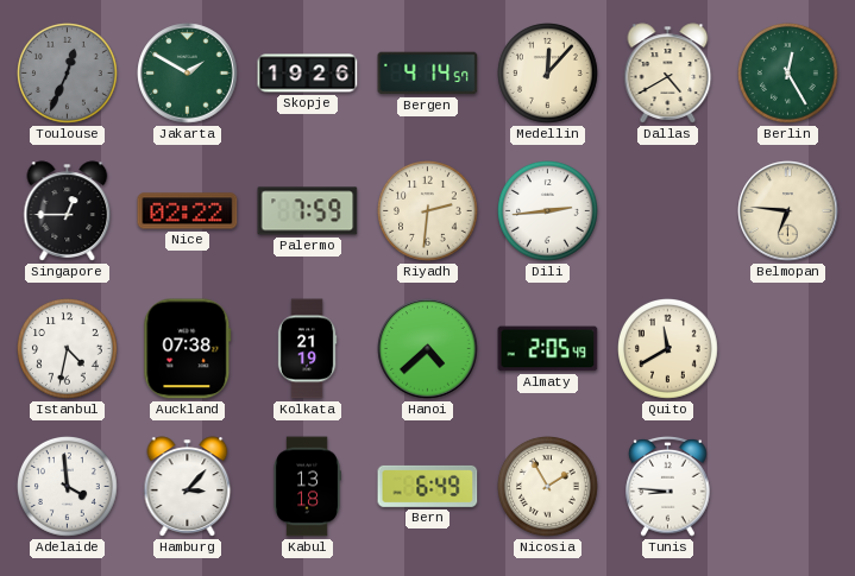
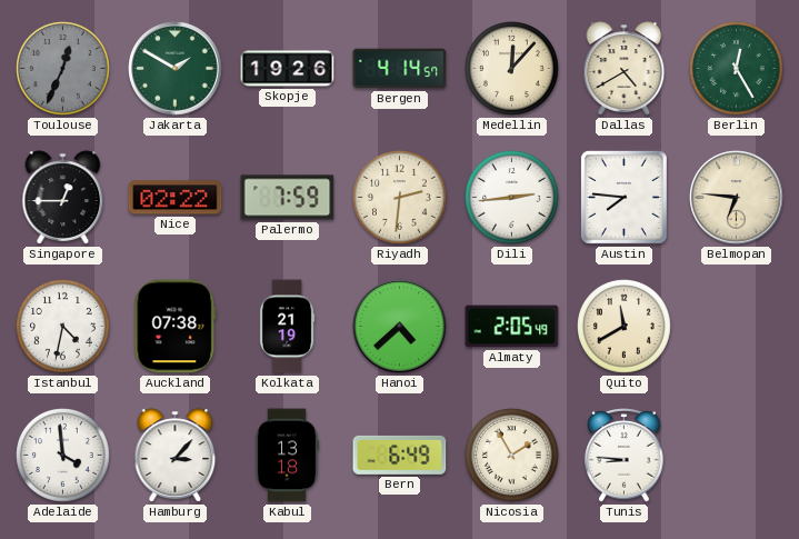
Austin: none -> 7:46
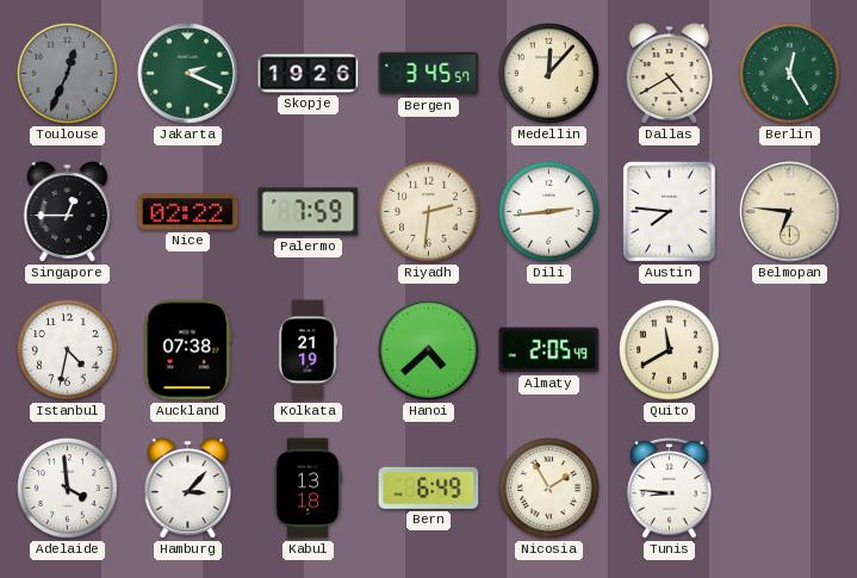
Jakarta: 1:50 -> 2:19
Bergen: 4:14 -> 3:45
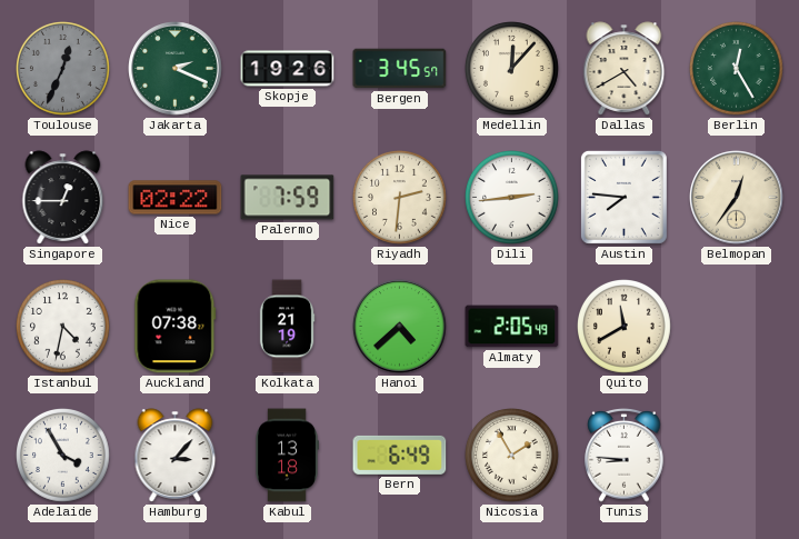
Belmopan: 6:46 -> 12:36
Adelaide: 3:59 -> 3:55
